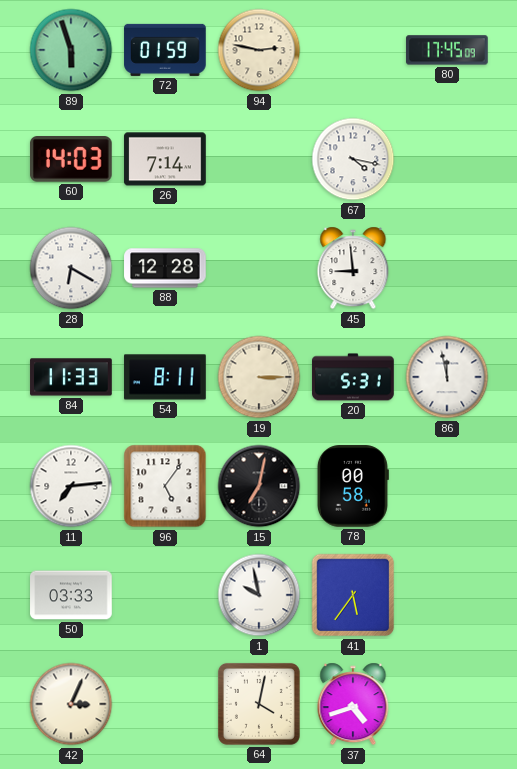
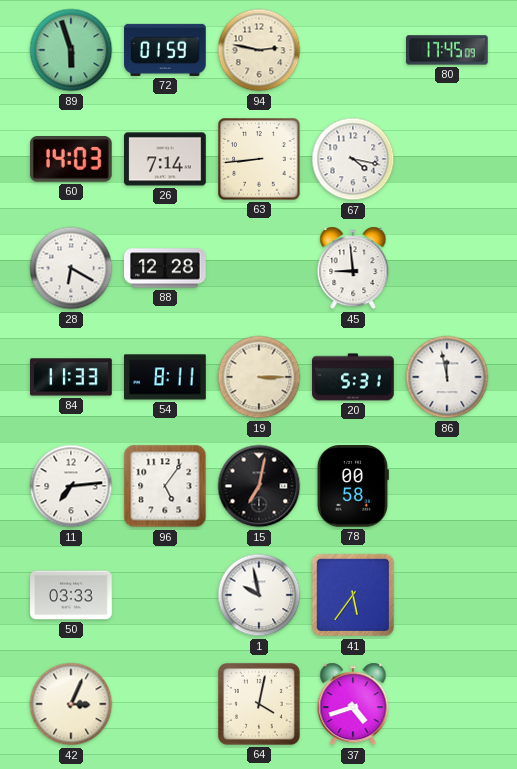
63: none -> 8:44
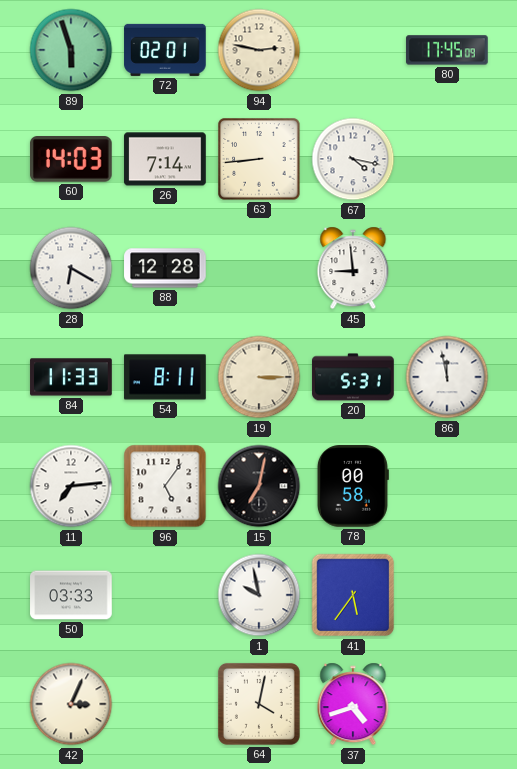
72: 01:59 -> 02:01
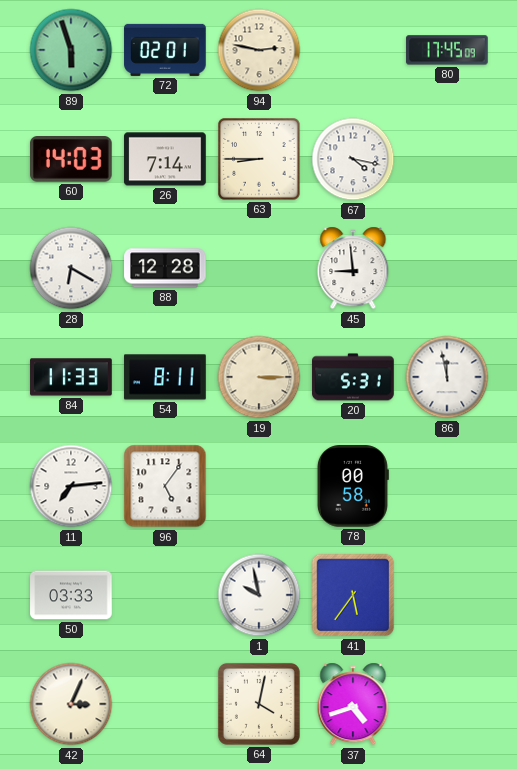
63: 8:44 -> 8:45
15: 7:02 -> none
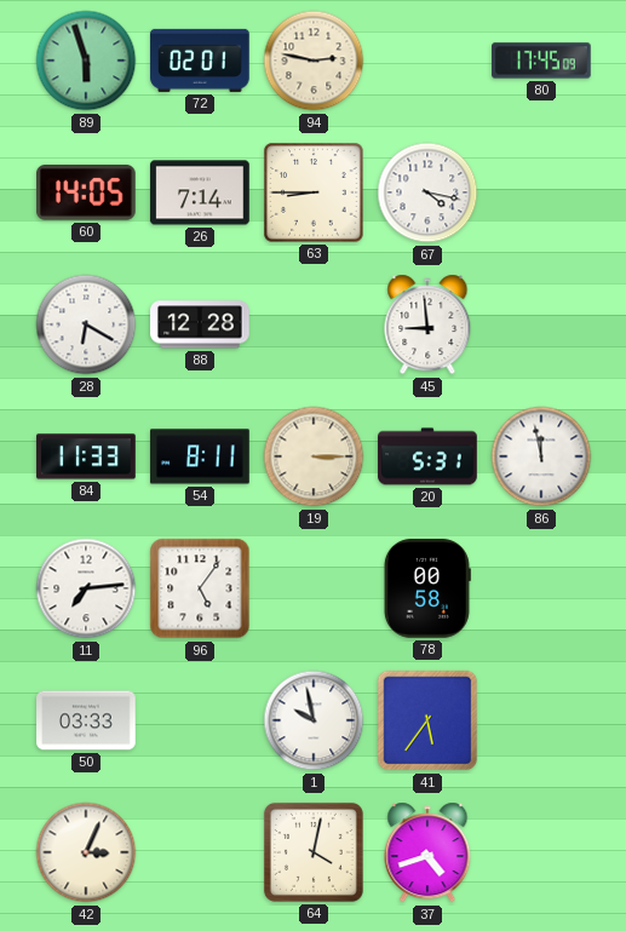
60: 14:03 -> 14:05
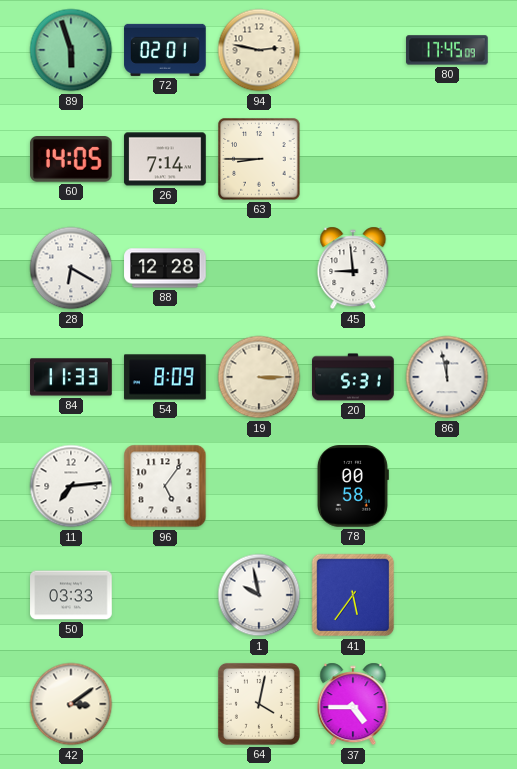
67: 4:17 -> none
54: 8:11 -> 8:09
42: 3:04 -> 3:09
37: 4:42 -> 4:45
